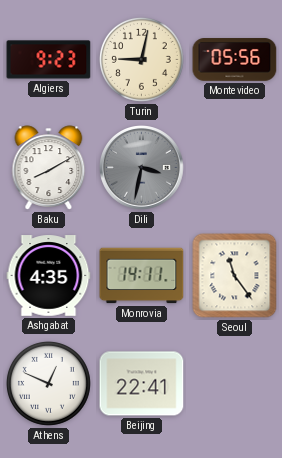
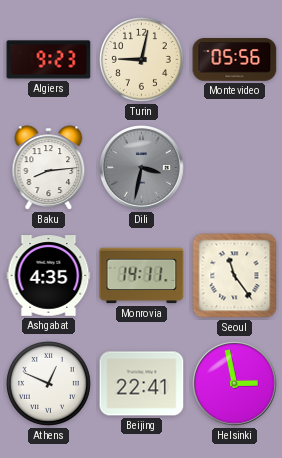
Baku: 8:10 -> 8:14
Helsinki: none -> 2:58
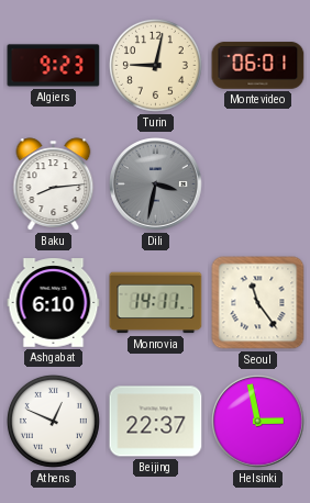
Montevideo: 05:56 -> 06:01
Ashgabat: 4:35 -> 6:10
Beijing: 22:41 -> 22:37
